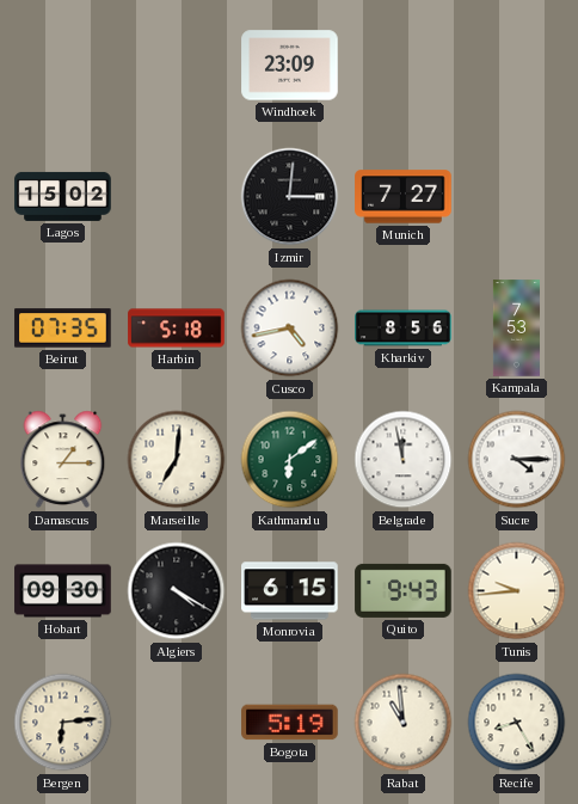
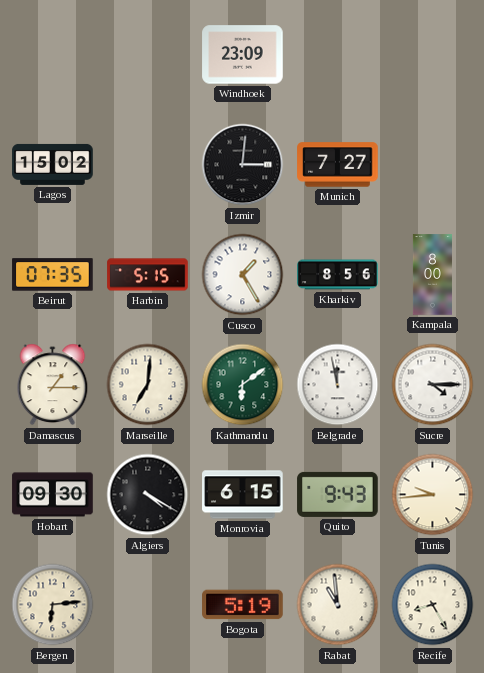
Harbin: 5:18 -> 5:15
Cusco: 4:43 -> 1:25
Kampala: 7:53 -> 8:00
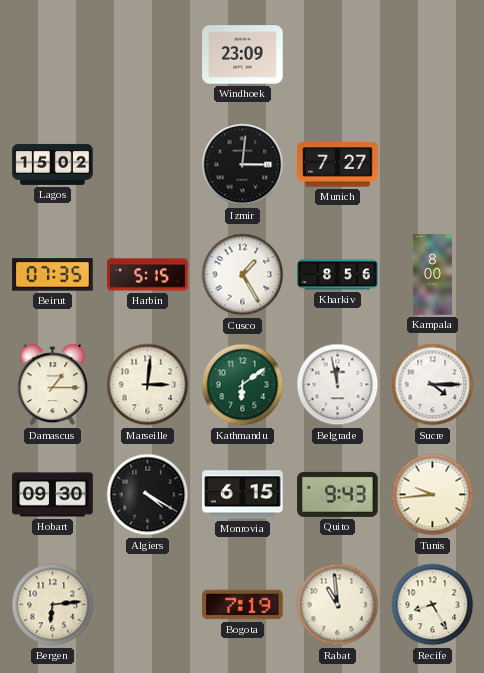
Marseille: 7:01 -> 3:01
Bogota: 5:19 -> 7:19
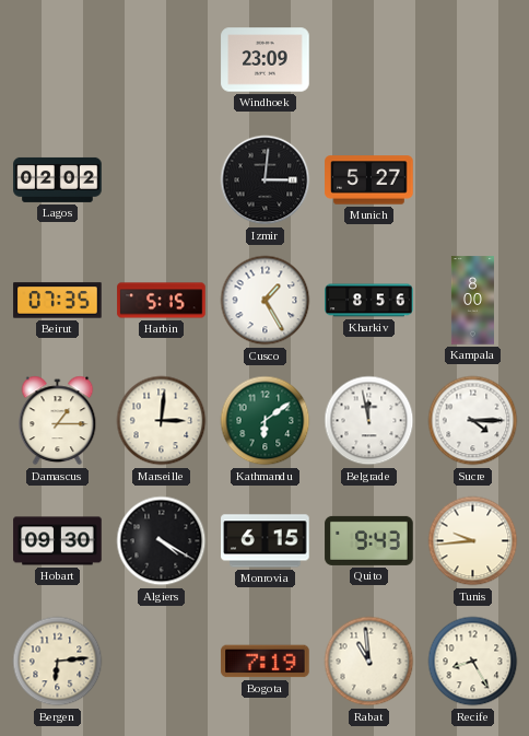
Lagos: 15:02 -> 02:02
Munich: 7:27 -> 5:27
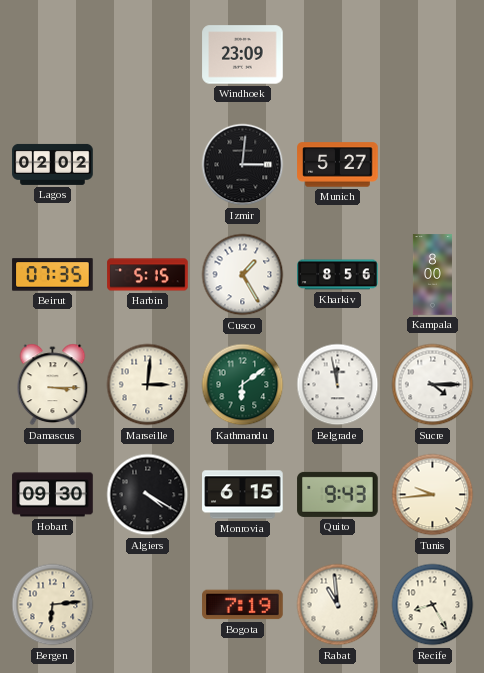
Damascus: 1:15 -> 3:15
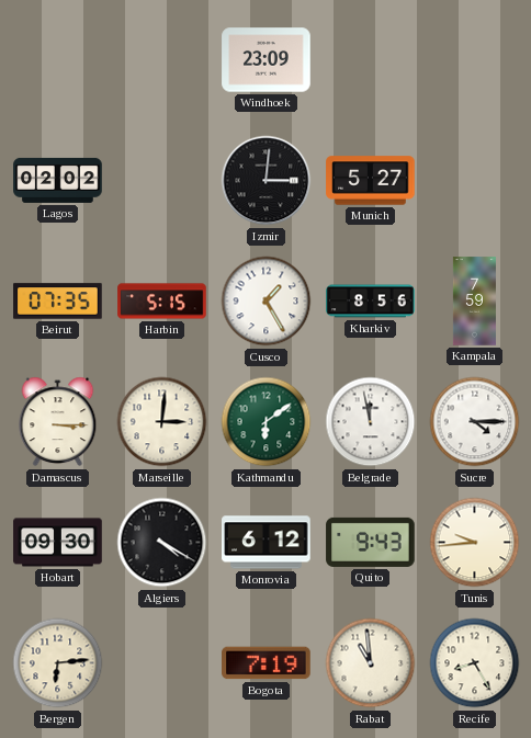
Kampala: 8:00 -> 7:59
Monrovia: 6:15 -> 6:12
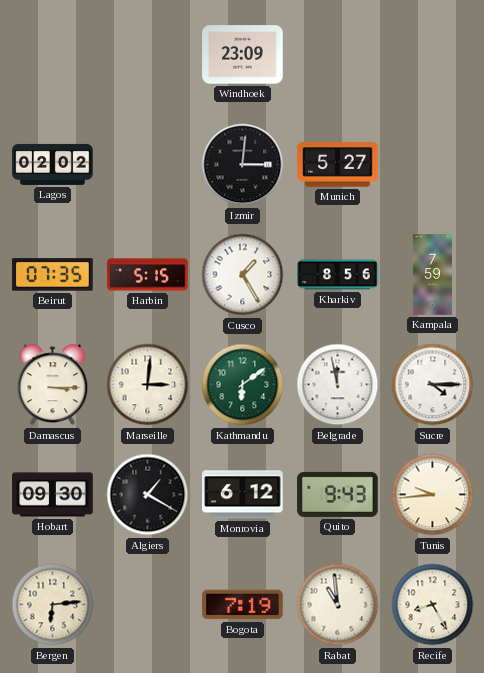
Algiers: 4:20 -> 1:20
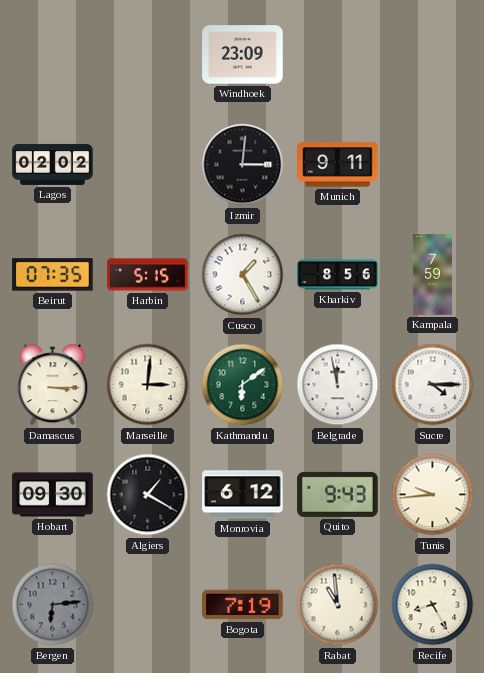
Munich: 5:27 -> 9:11
Bergen dial: cream -> grey
